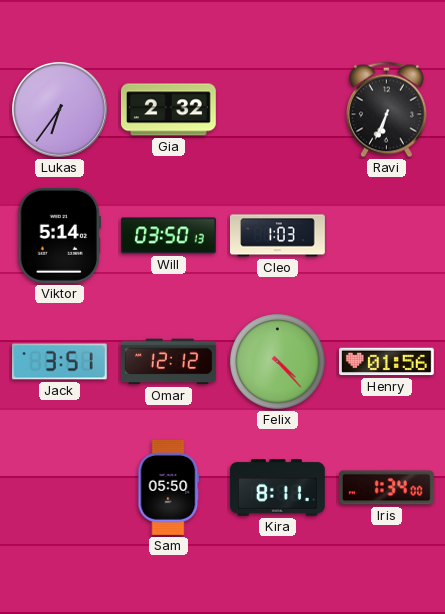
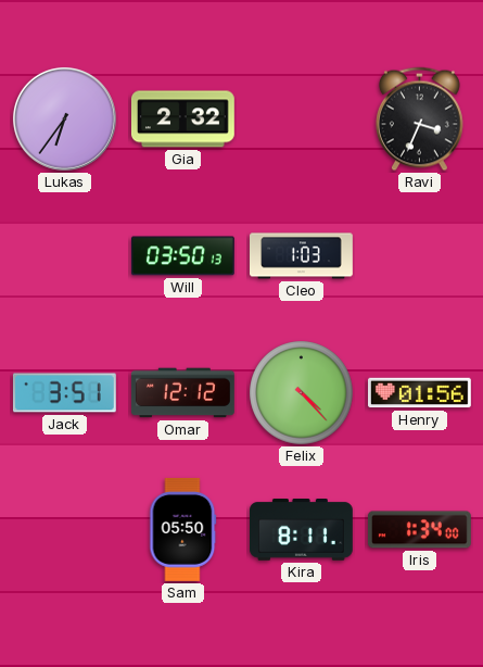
Ravi: 6:34 -> 3:34
Viktor: 5:14 -> none
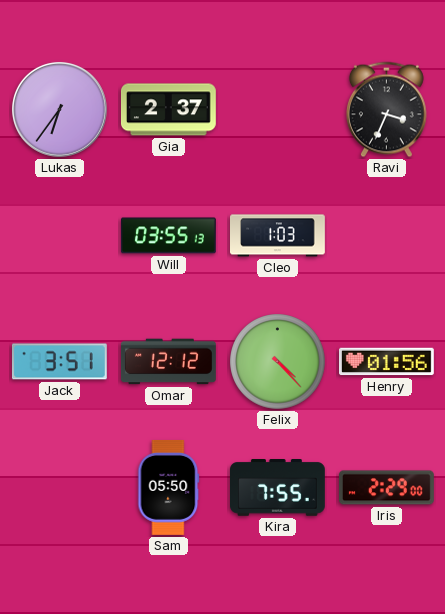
Gia: 2:32 -> 2:37
Will: 03:50 -> 03:55
Kira: 8:11 -> 7:55
Iris: 1:34 -> 2:29
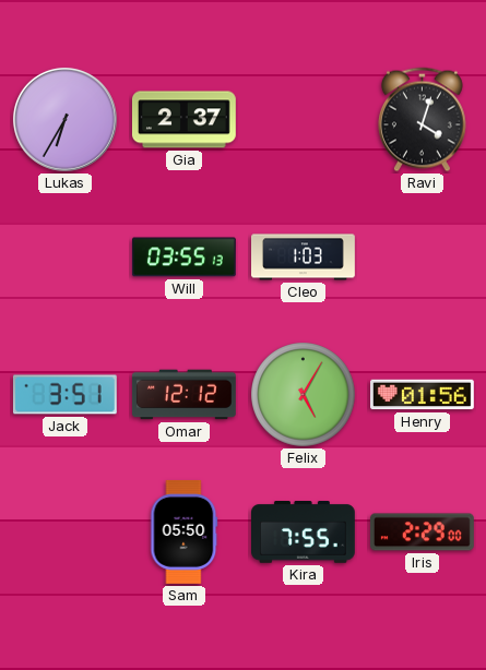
Lukas: 6:36 -> 6:35
Ravi: 3:34 -> 4:03
Felix: 4:23 -> 5:05
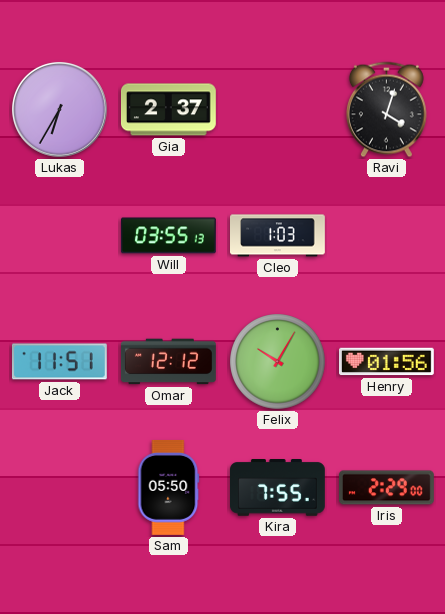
Jack: 3:51 -> 11:51
Felix: 5:05 -> 10:05
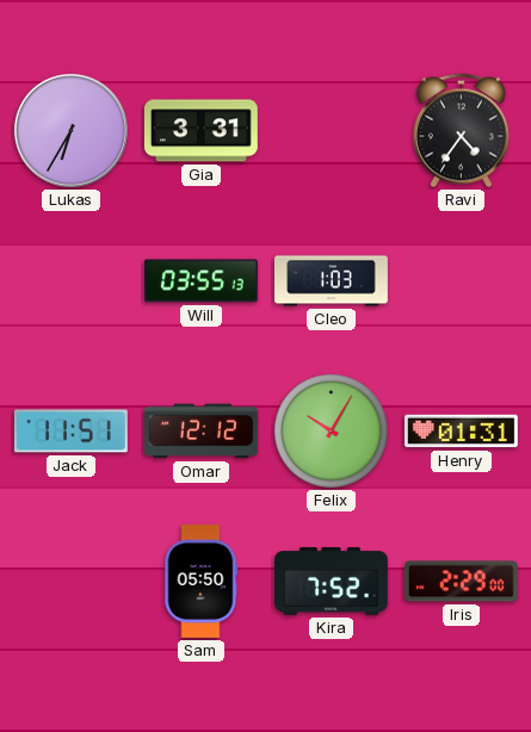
Gia: 2:37 -> 3:31
Ravi: 4:03 -> 4:36
Henry: 01:56 -> 01:31
Kira: 7:55 -> 7:52
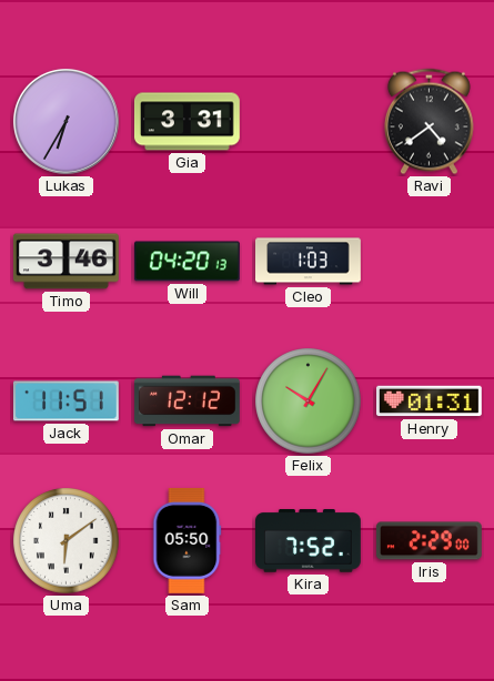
Ravi: 4:36 -> 4:39
Timo: none -> 3:46
Will: 03:55 -> 04:20
Uma: none -> 6:09
